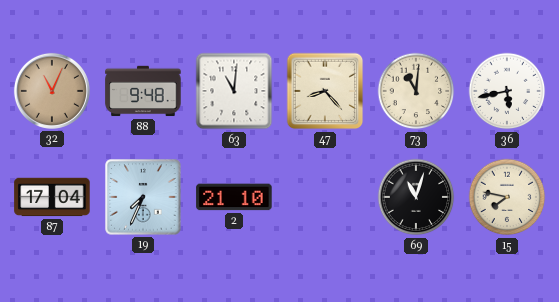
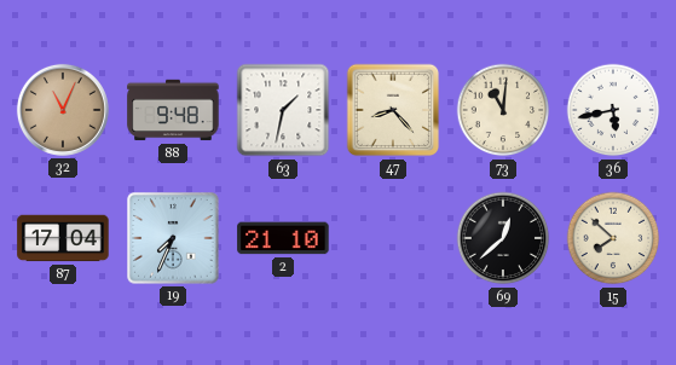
63: 11:01 -> 1:32
69: 11:03 -> 12:38
15: 7:47 -> 7:52
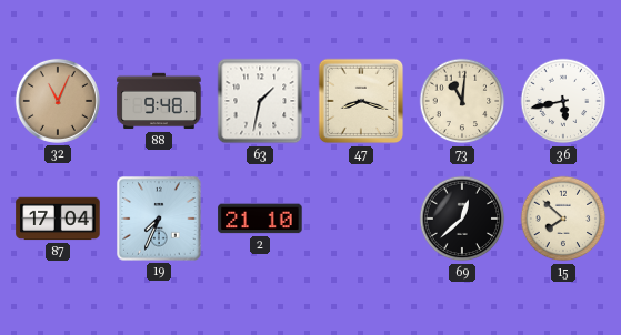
47: 8:23 -> 8:18
